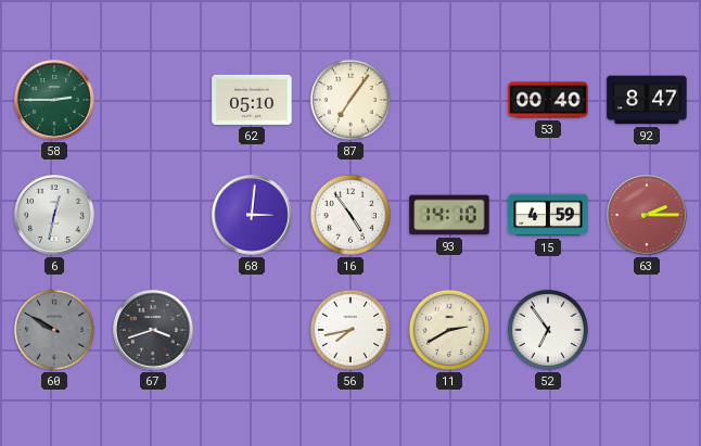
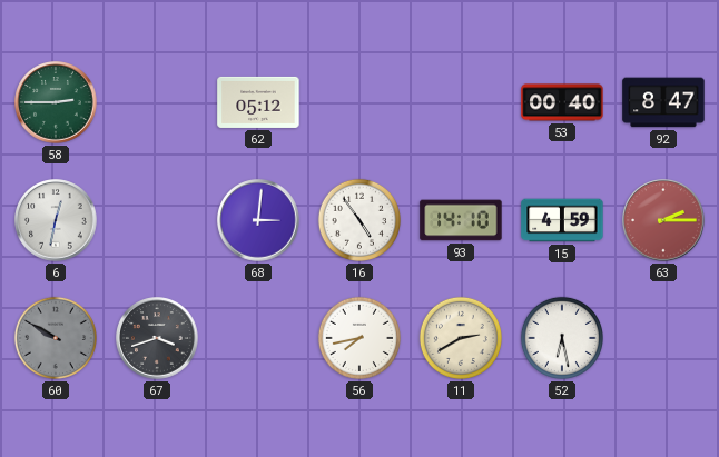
62: 05:10 -> 05:12
87: 7:06 -> none
52: 6:54 -> 6:28
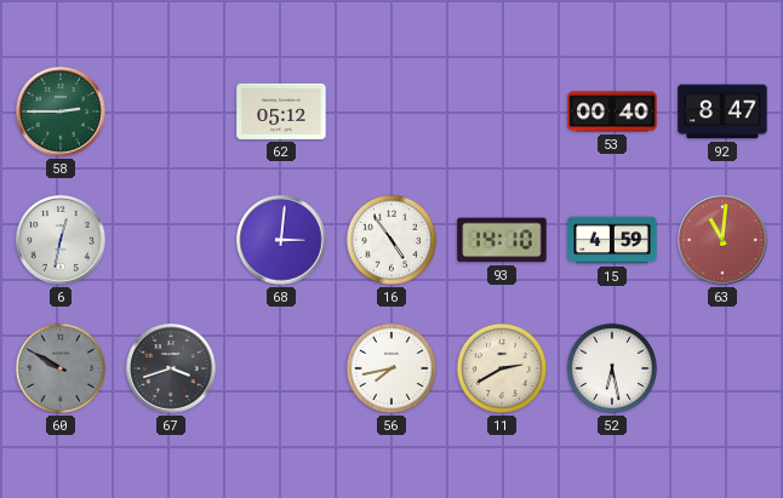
63: 2:15 -> 11:01
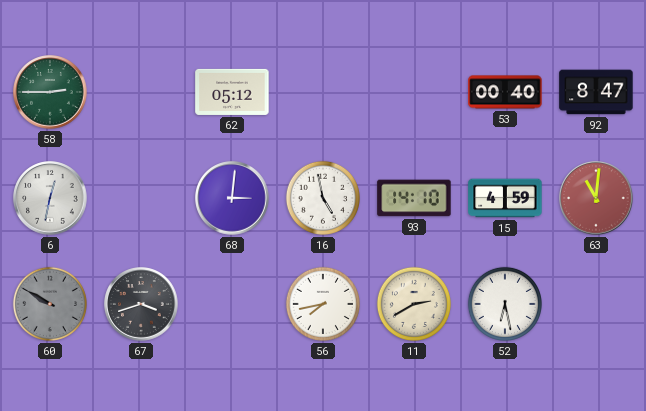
16: 4:54 -> 4:58
